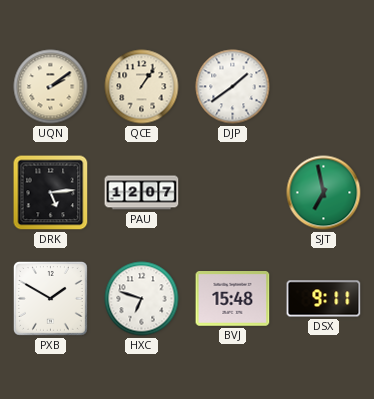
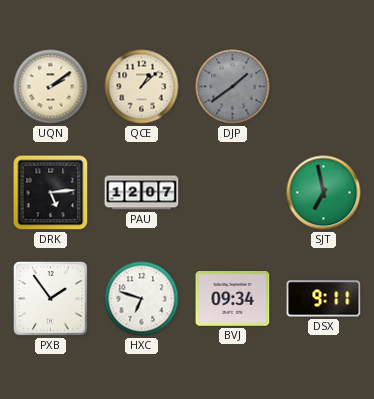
QCE: 1:06 -> 1:08
DJP dial: white -> grey
PXB: 1:50 -> 1:54
BVJ: 15:48 -> 09:34
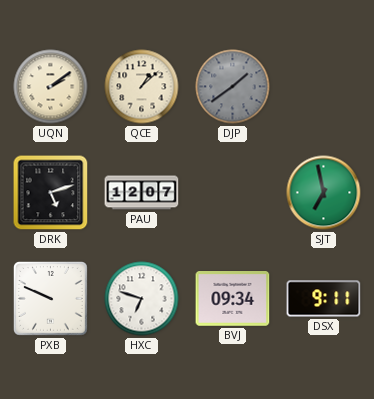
DRK: 5:14 -> 5:12
PXB: 1:54 -> 9:49
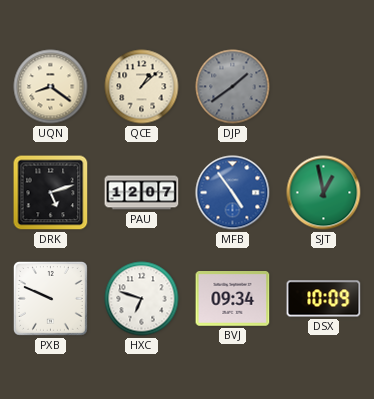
UQN: 2:09 -> 8:21
MFB: none -> 4:54
SJT: 6:58 -> 12:58
DSX: 9:11 -> 10:09
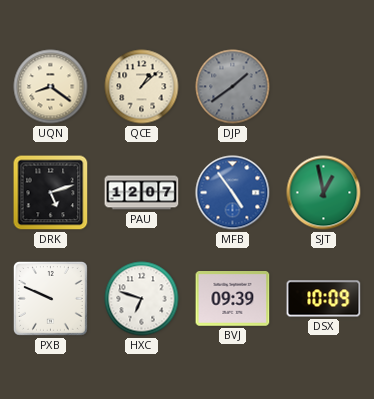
BVJ: 09:34 -> 09:39
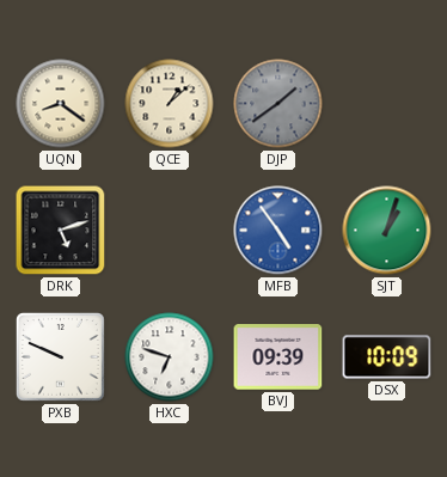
PAU: 12:07 -> none
SJT: 12:58 -> 1:03
